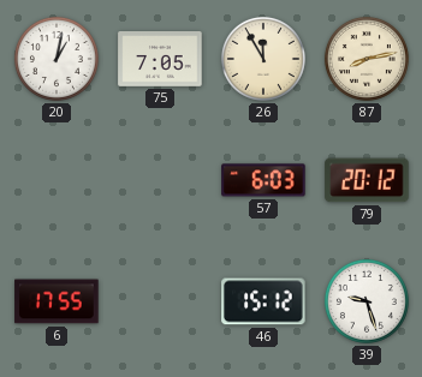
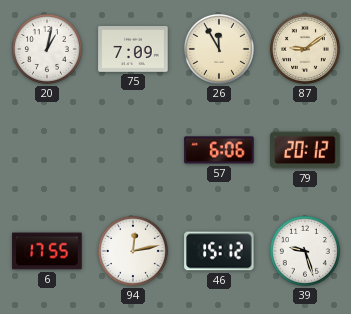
75: 7:05 -> 7:09
87: 8:13 -> 9:09
57: 6:03 -> 6:06
94: none -> 12:13
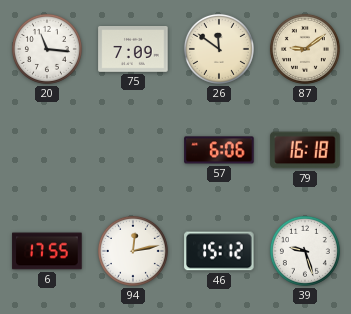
20: 1:02 -> 11:16
26: 11:55 -> 11:51
79: 20:12 -> 16:18
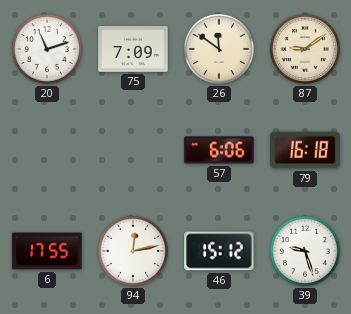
20: 11:16 -> 11:12
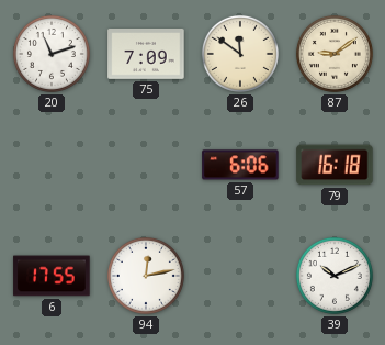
46: 15:12 -> none
39: 9:27 -> 10:11
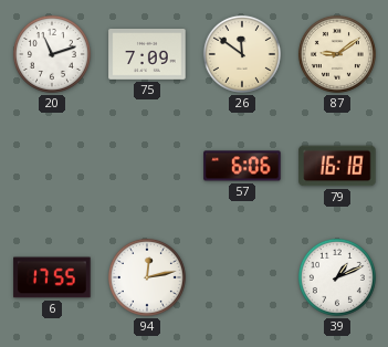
39: 10:11 -> 1:11
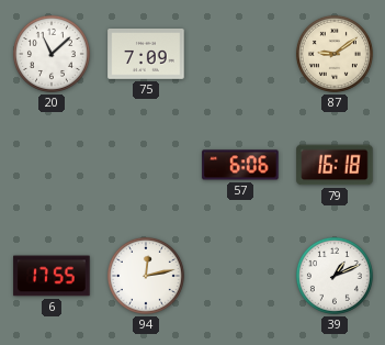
20: 11:12 -> 11:08
26: 11:51 -> none
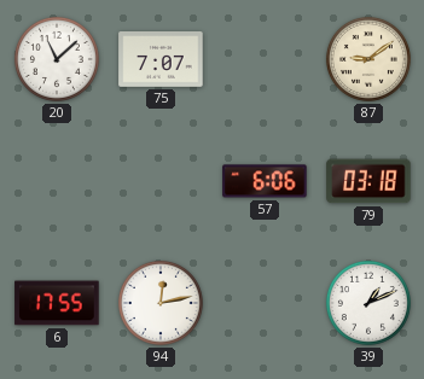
75: 7:09 -> 7:07
79: 16:18 -> 03:18
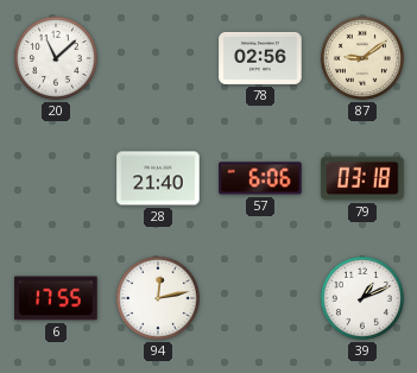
75: 7:07 -> none
78: none -> 02:56
28: none -> 21:40
